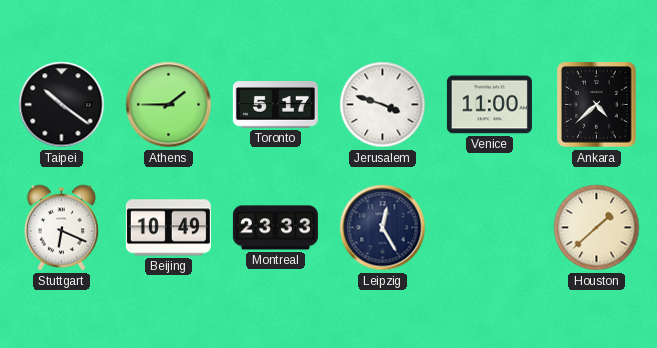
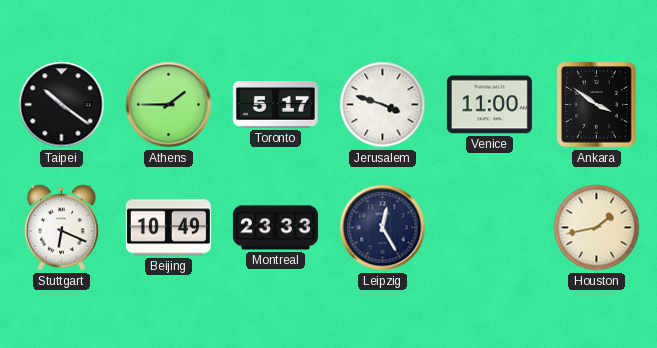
Ankara: 4:38 -> 3:51
Houston: 1:38 -> 1:43
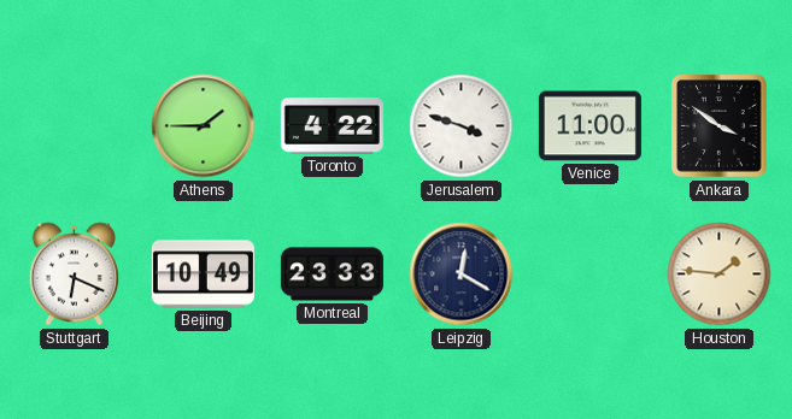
Taipei: 10:21 -> none
Toronto: 5:17 -> 4:22
Leipzig: 12:25 -> 12:20
Houston: 1:43 -> 1:46
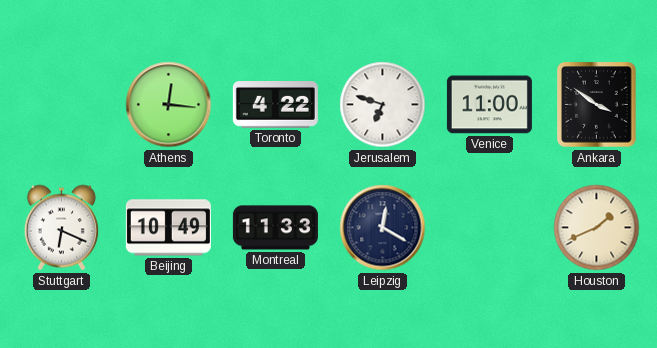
Athens: 1:45 -> 12:16
Jerusalem: 3:48 -> 6:48
Montreal: 23:33 -> 11:33
Houston: 1:46 -> 1:41
